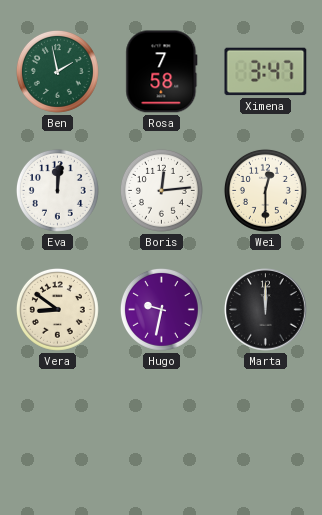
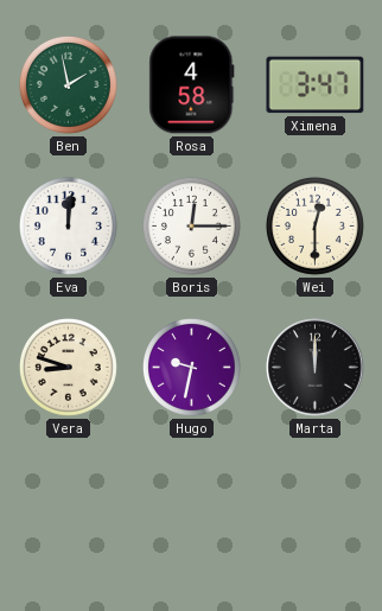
Rosa: 7:58 -> 4:58
Boris: 12:14 -> 12:15
Vera: 8:51 -> 8:48
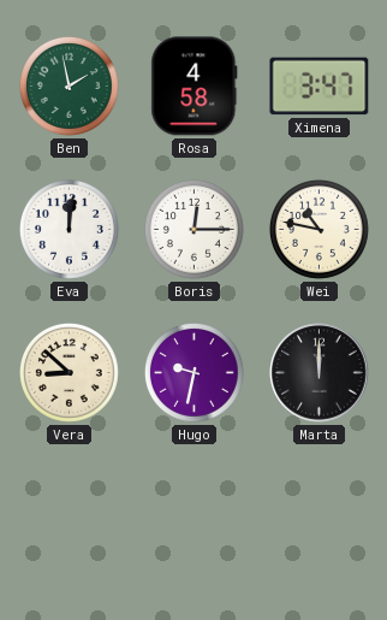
Wei: 12:30 -> 10:47
Vera: 8:48 -> 8:52
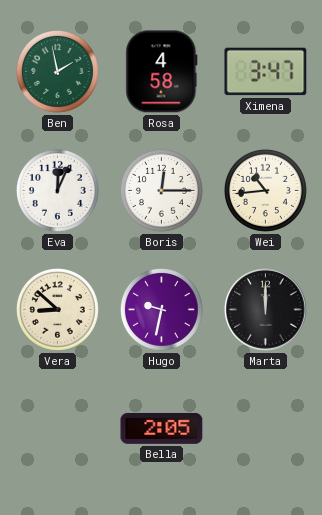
Eva: 12:01 -> 12:04
Wei: 10:47 -> 10:44
Bella: none -> 2:05
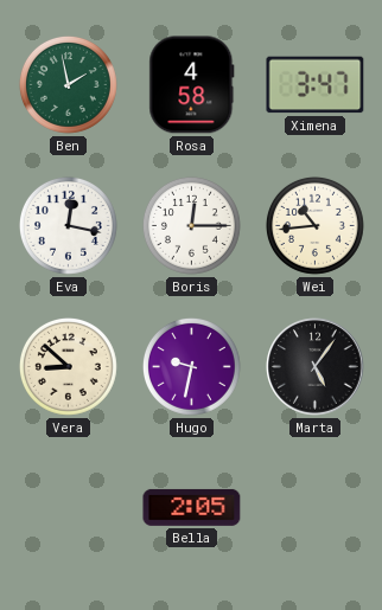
Eva: 12:04 -> 12:17
Marta: 12:00 -> 5:06
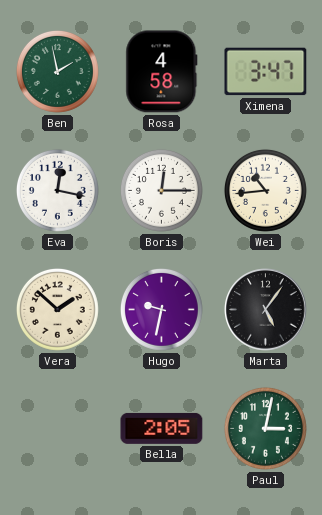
Vera: 8:52 -> 1:52
Paul: none -> 3:02
